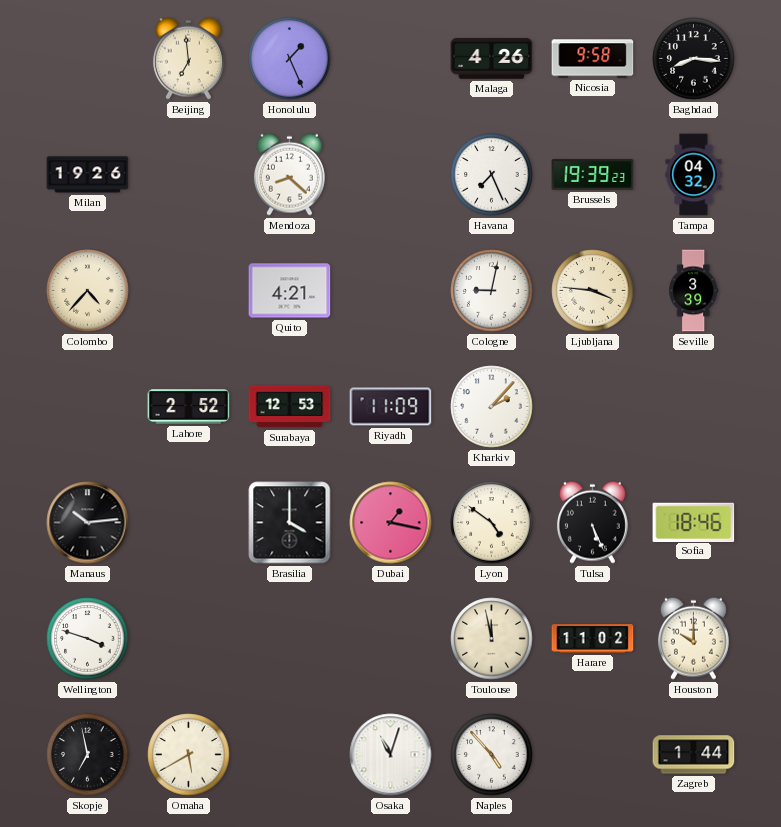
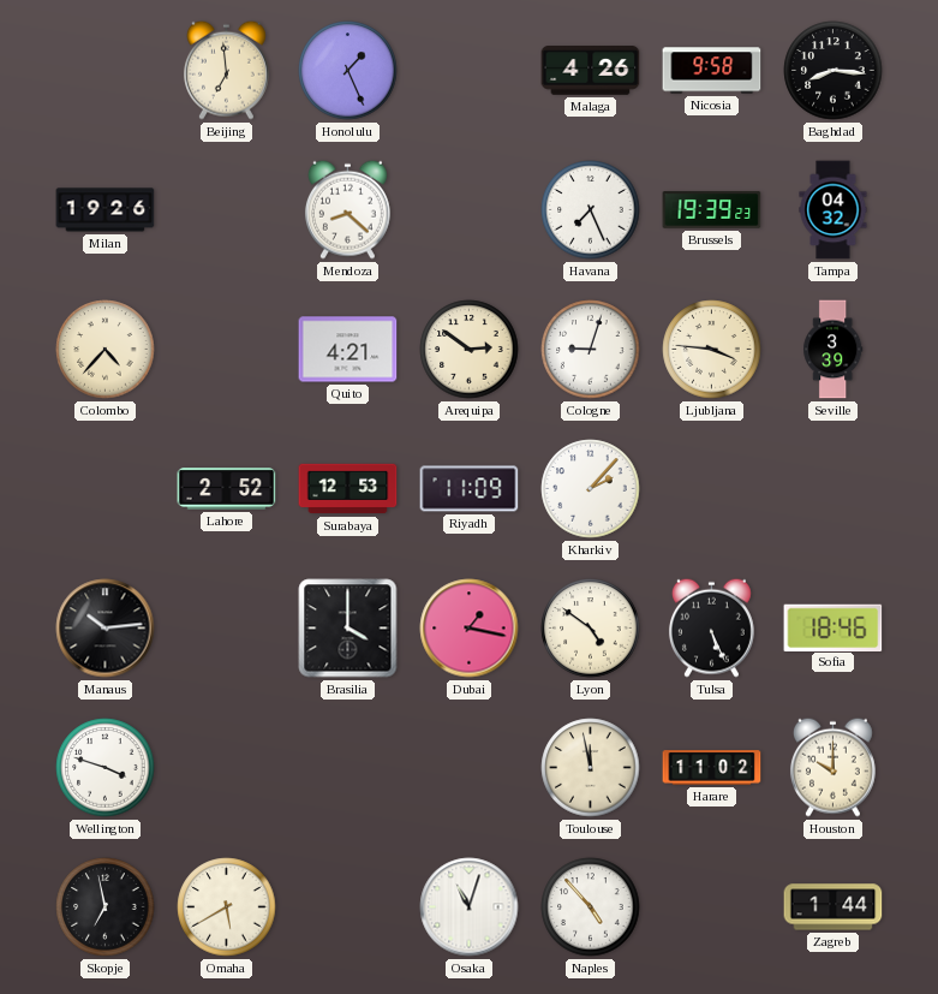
Arequipa: none -> 2:51
Cologne: 9:02 -> 9:03
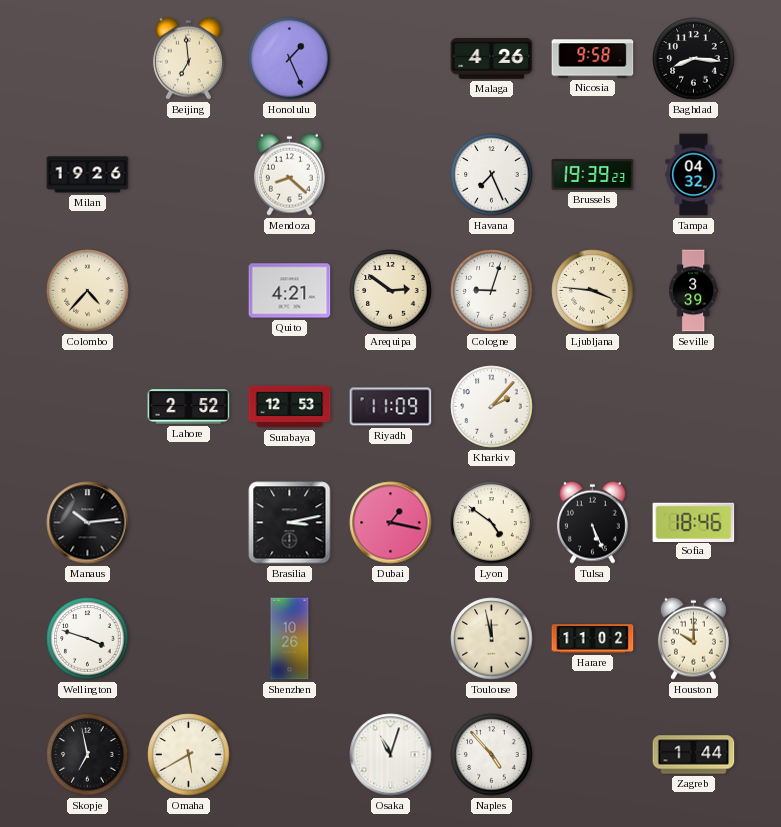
Brasilia: 4:00 -> 3:13
Shenzhen: none -> 10:26
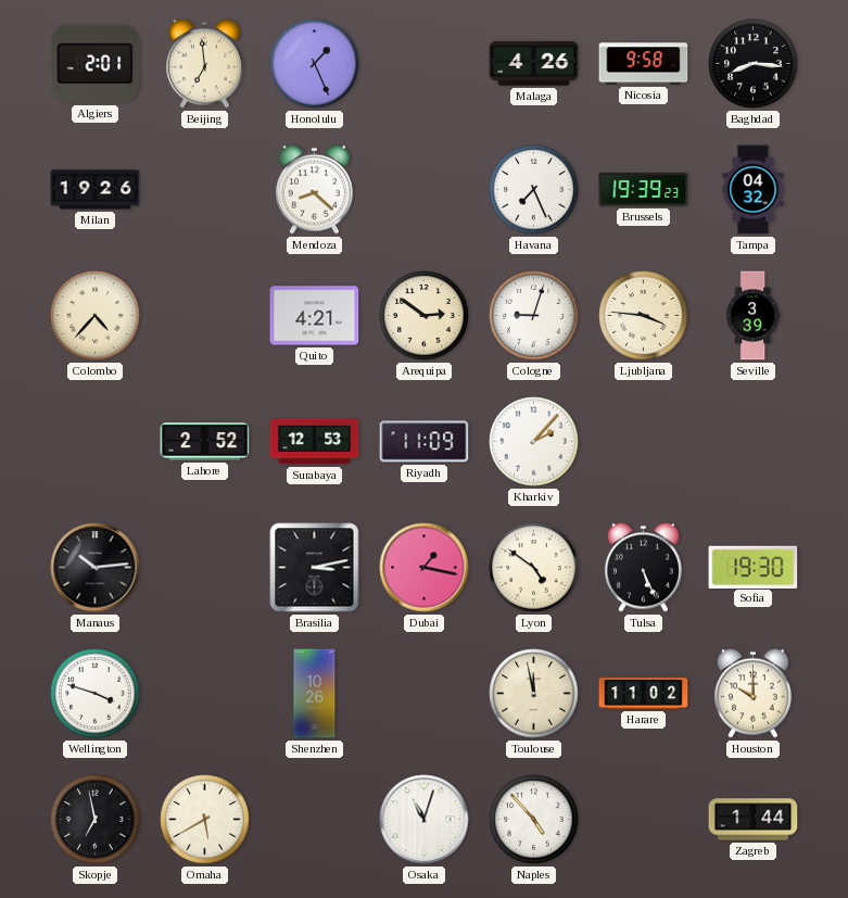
Algiers: none -> 2:01
Sofia: 18:46 -> 19:30
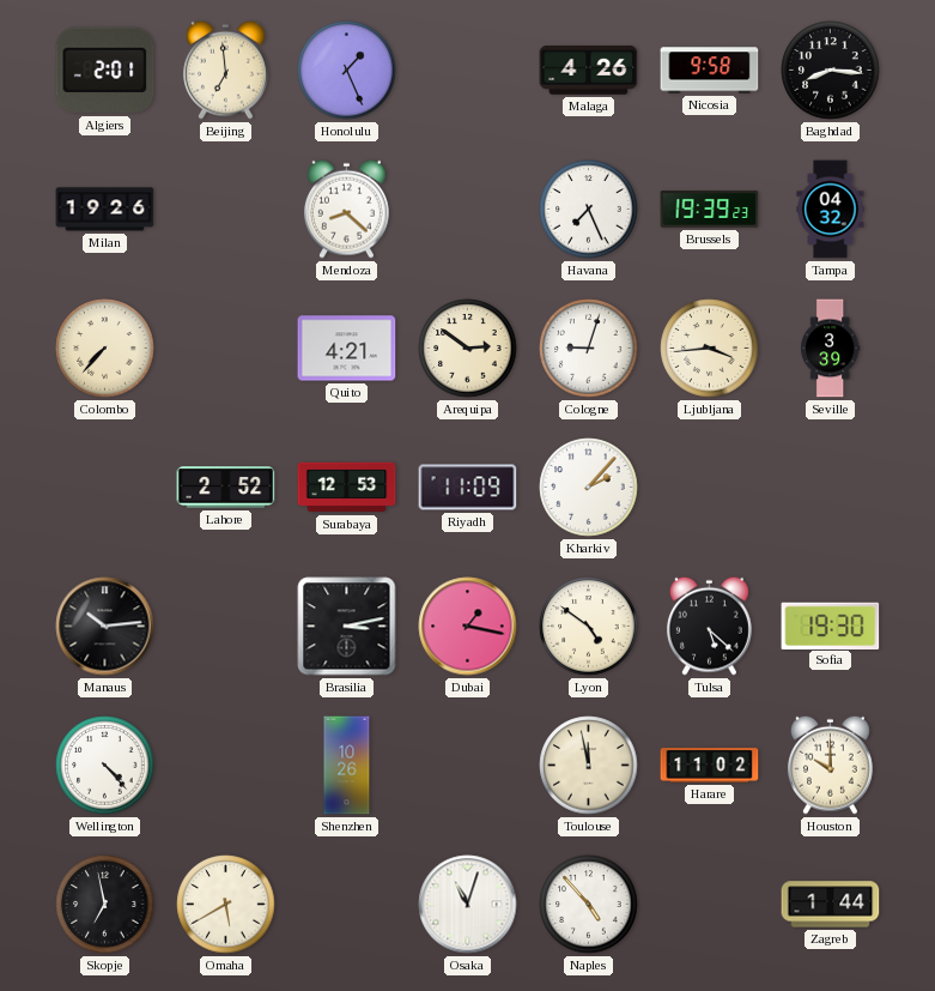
Colombo: 4:37 -> 7:37
Ljubljana: 3:46 -> 3:44
Tulsa: 5:26 -> 5:22
Wellington: 3:48 -> 4:23
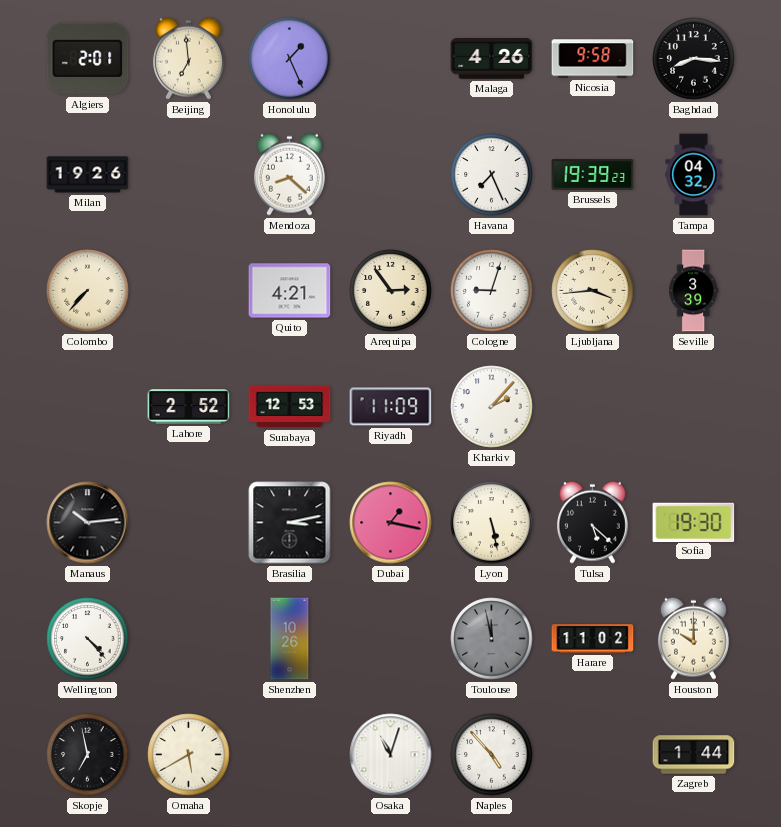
Arequipa: 2:51 -> 2:54
Lyon: 4:51 -> 5:28
Toulouse dial: cream -> grey
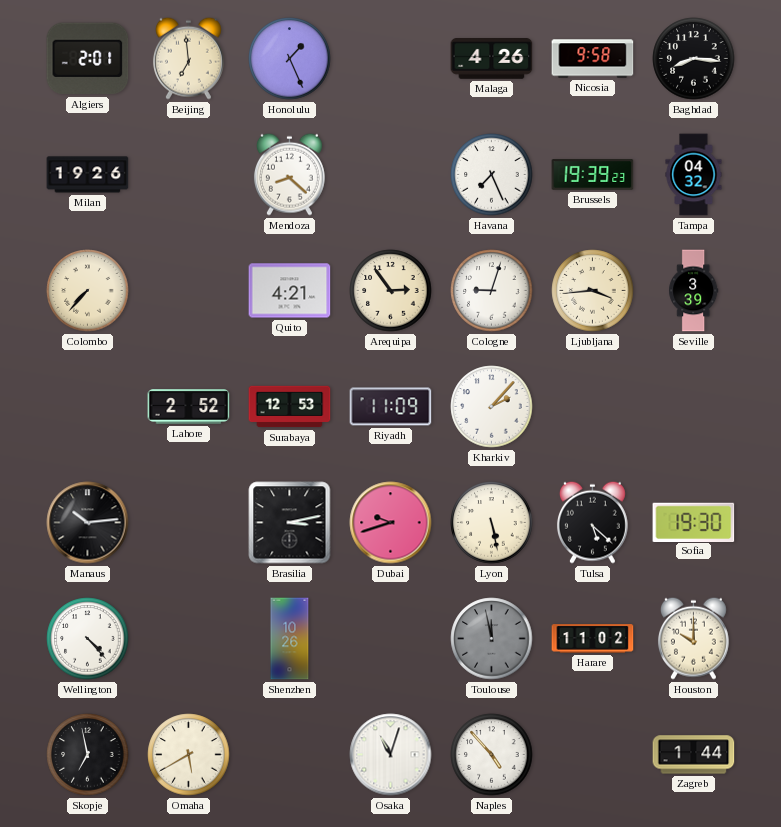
Dubai: 1:17 -> 9:42
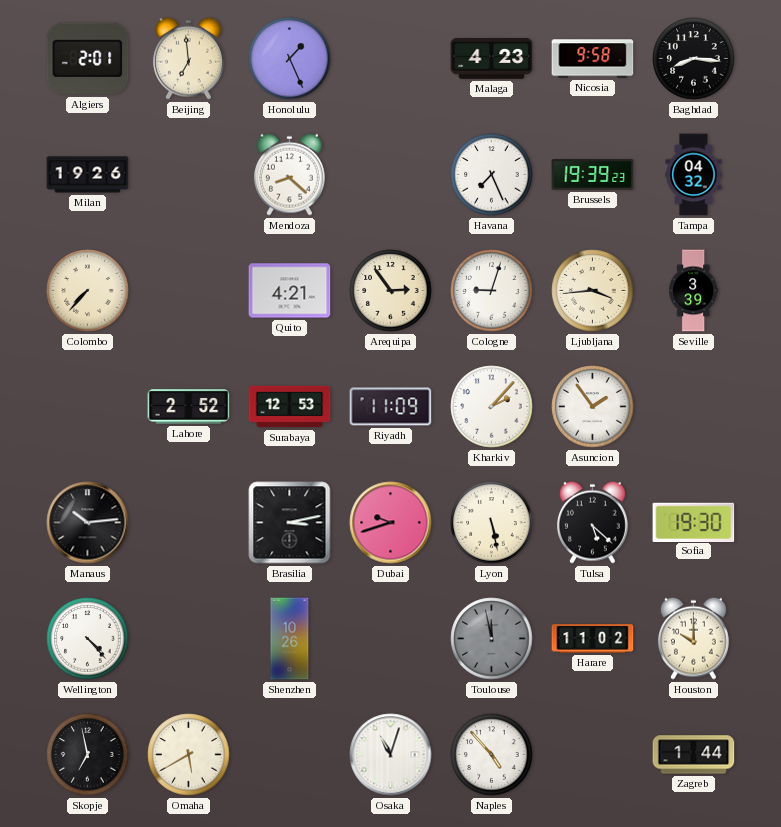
Malaga: 4:26 -> 4:23
Asuncion: none -> 1:54
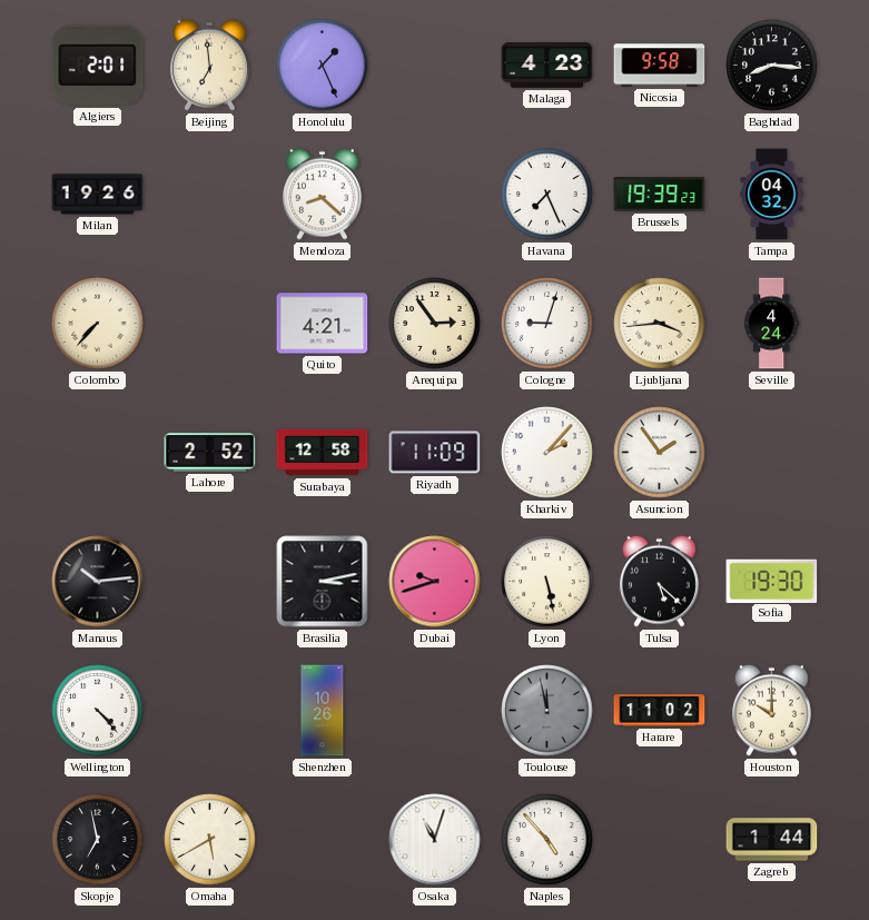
Seville: 3:39 -> 4:24
Surabaya: 12:53 -> 12:58
